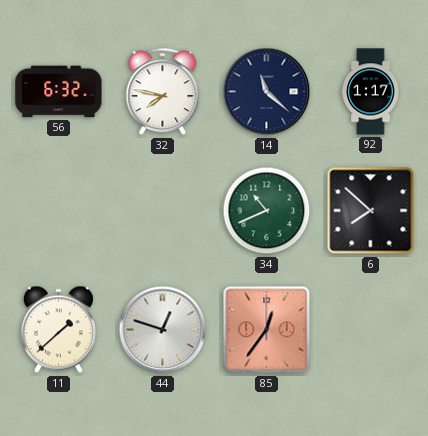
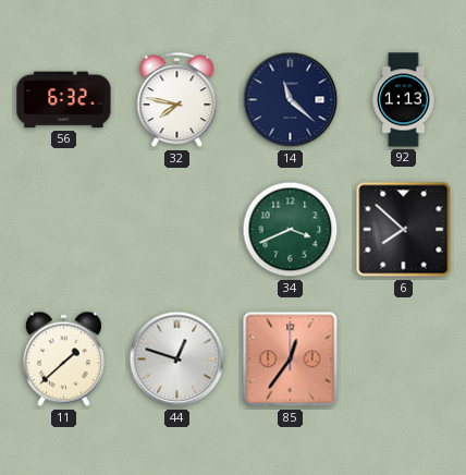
92: 1:17 -> 1:13
34: 10:41 -> 3:41
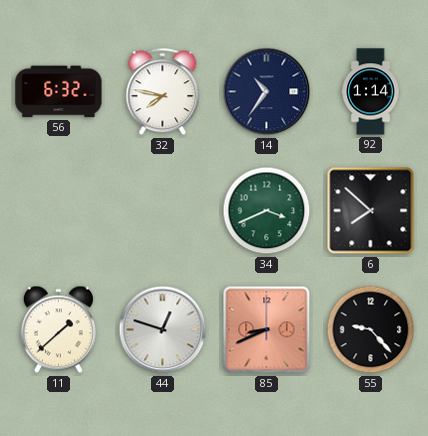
14: 11:22 -> 10:36
92: 1:13 -> 1:14
85: 12:36 -> 8:41
55: none -> 9:23
